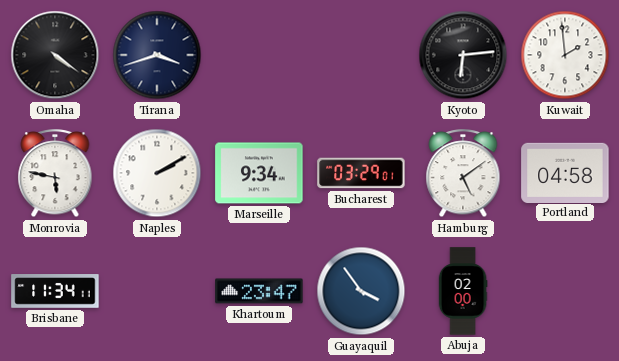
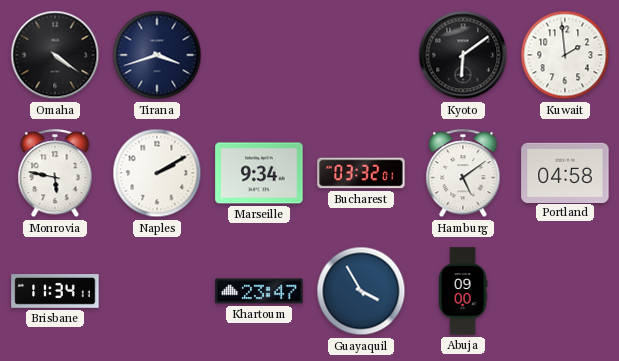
Kyoto: 6:14 -> 6:09
Bucharest: 03:29 -> 03:32
Guayaquil: 3:54 -> 3:55
Abuja: 02:00 -> 09:00
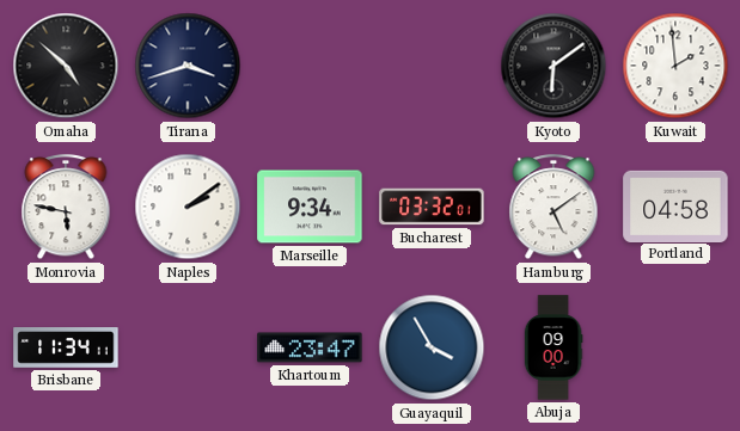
Omaha: 4:21 -> 4:52
Naples: 2:10 -> 2:09
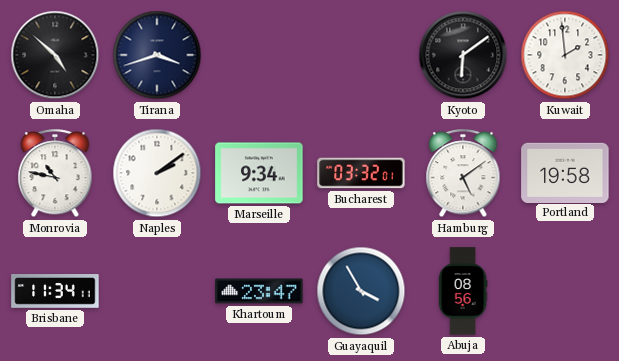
Monrovia: 5:47 -> 10:47
Portland: 04:58 -> 19:58
Abuja: 09:00 -> 08:56
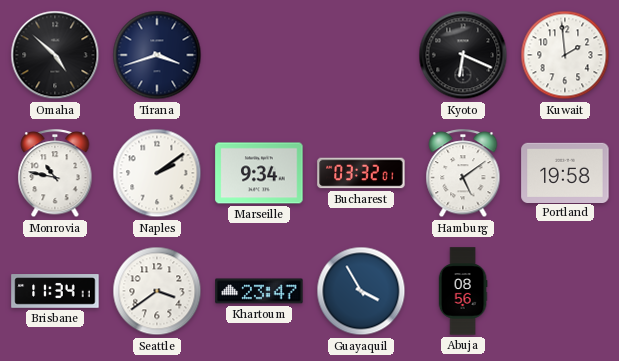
Kyoto: 6:09 -> 6:19
Seattle: none -> 3:39
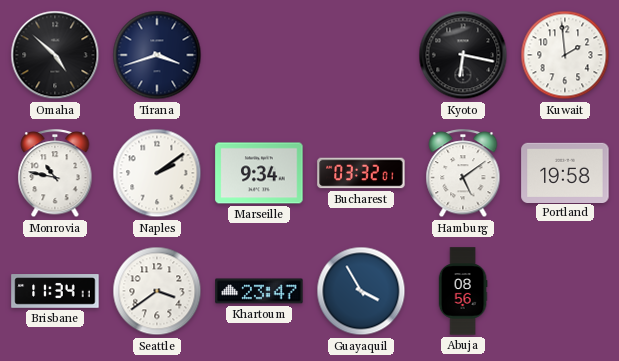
Kyoto: 6:19 -> 6:17
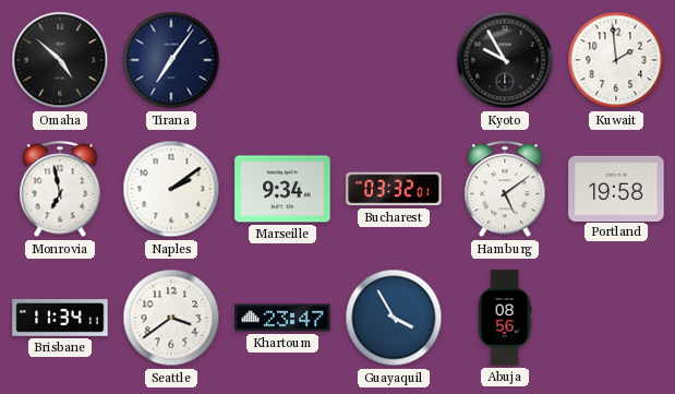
Tirana: 3:42 -> 7:06
Kyoto: 6:17 -> 9:55
Monrovia: 10:47 -> 6:58
